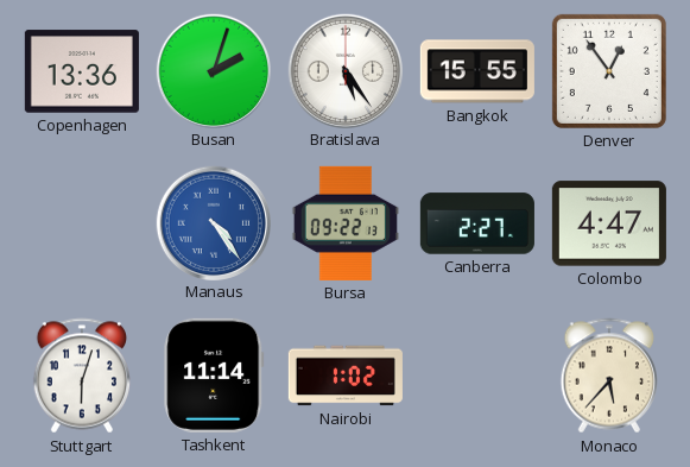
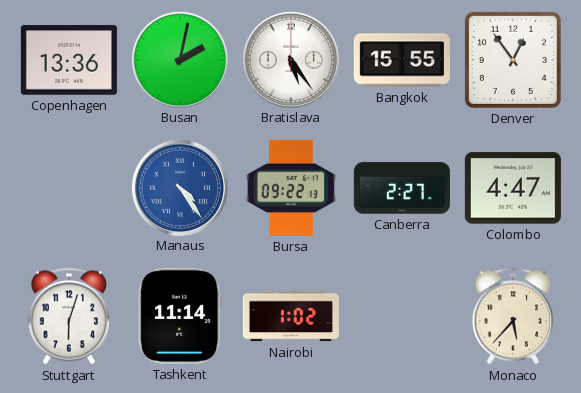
Busan: 2:03 -> 2:02
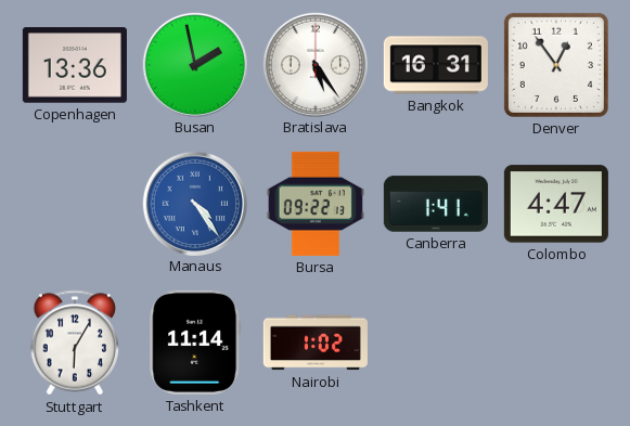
Busan: 2:02 -> 1:58
Bangkok: 15:55 -> 16:31
Canberra: 2:27 -> 1:41
Stuttgart: 6:03 -> 6:05
Monaco: 5:37 -> none
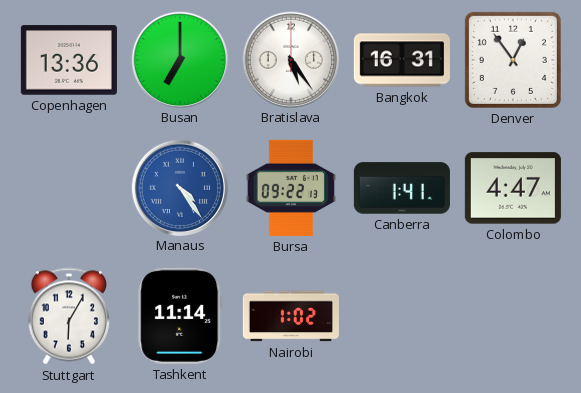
Busan: 1:58 -> 7:00
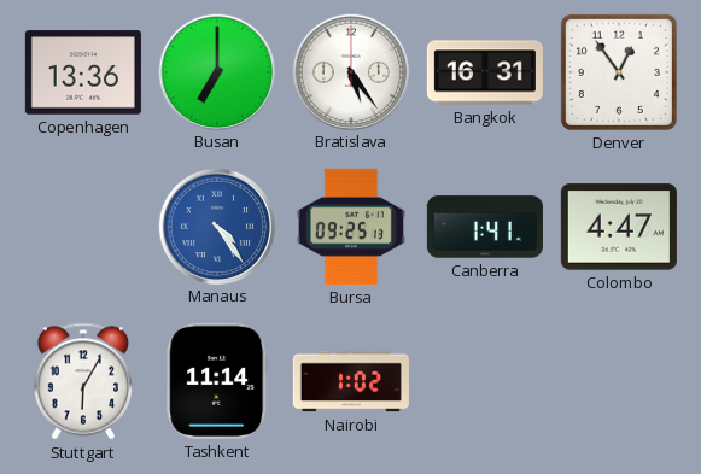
Bursa: 09:22 -> 09:25
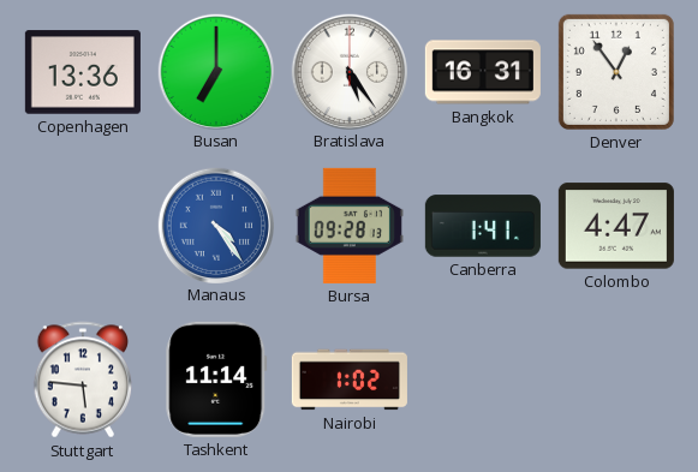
Bursa: 09:25 -> 09:28
Stuttgart: 6:05 -> 5:46
